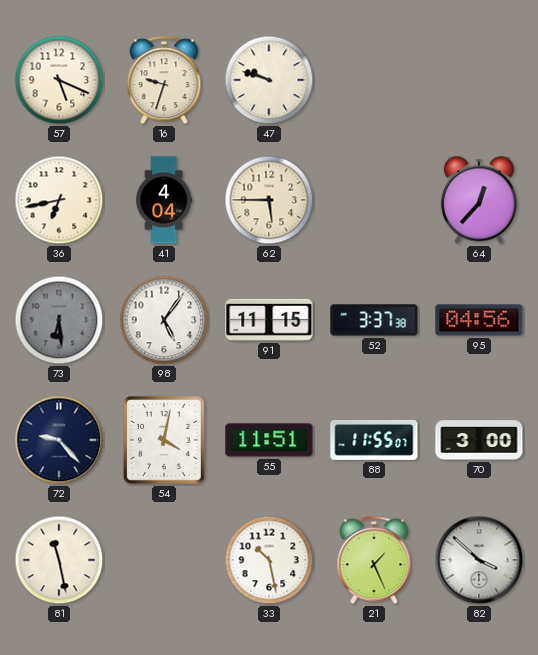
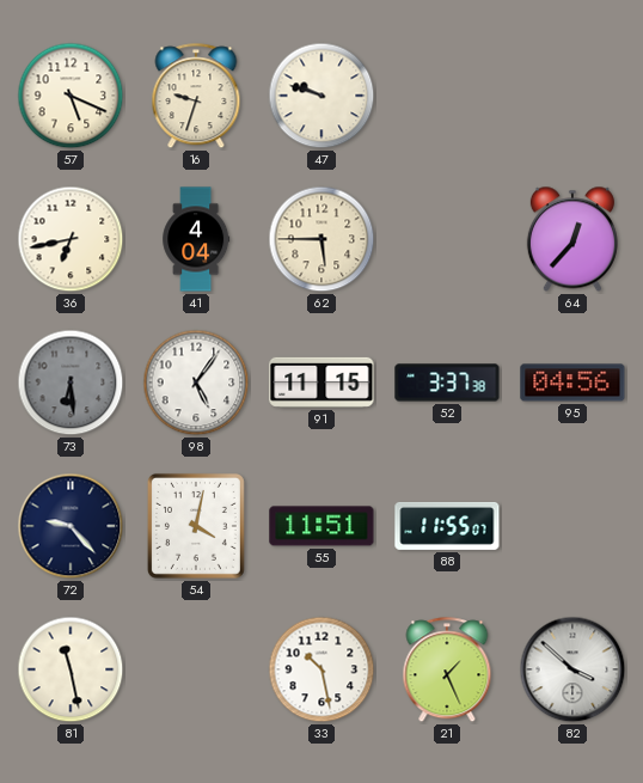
70: 3:00 -> none
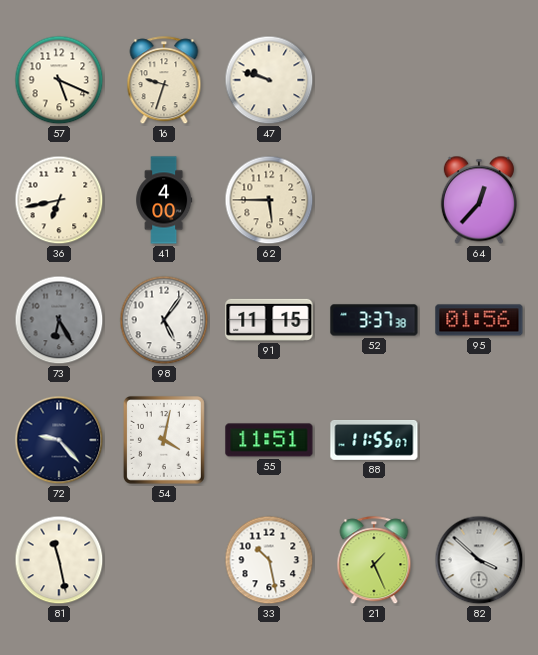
41: 4:04 -> 4:00
73: 6:29 -> 6:25
95: 04:56 -> 01:56
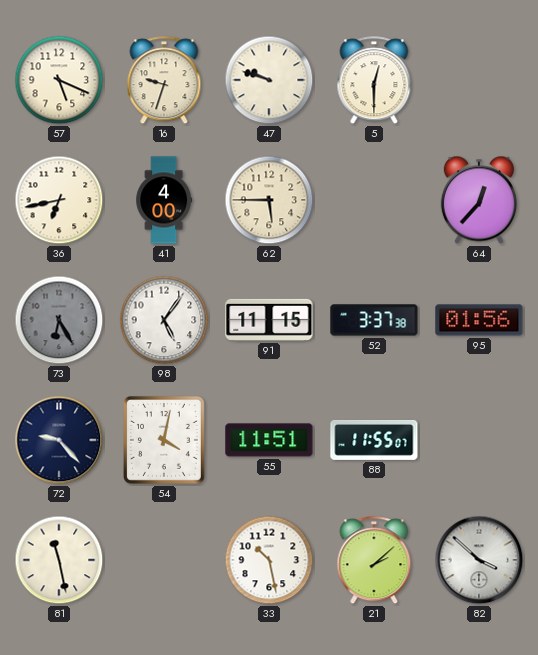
5: none -> 12:30
21: 1:26 -> 2:08
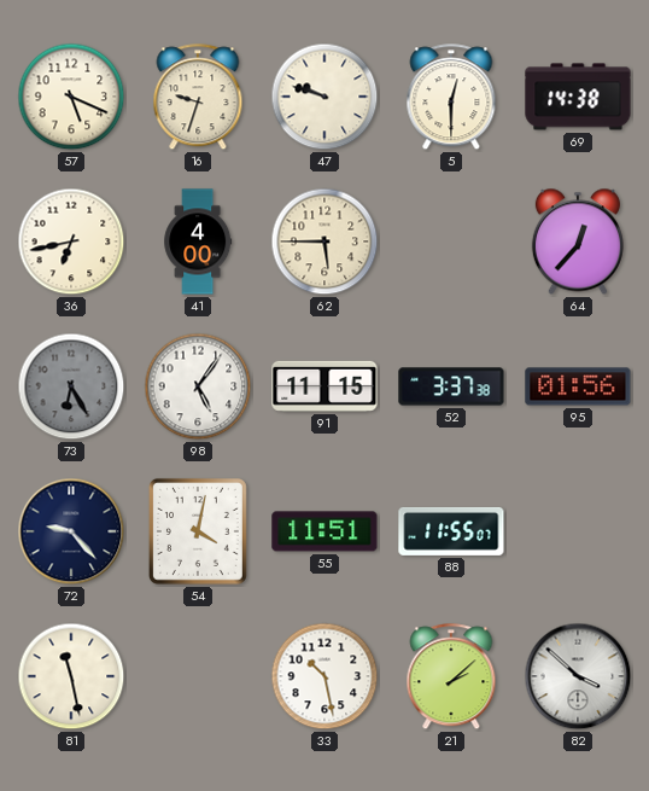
69: none -> 14:38
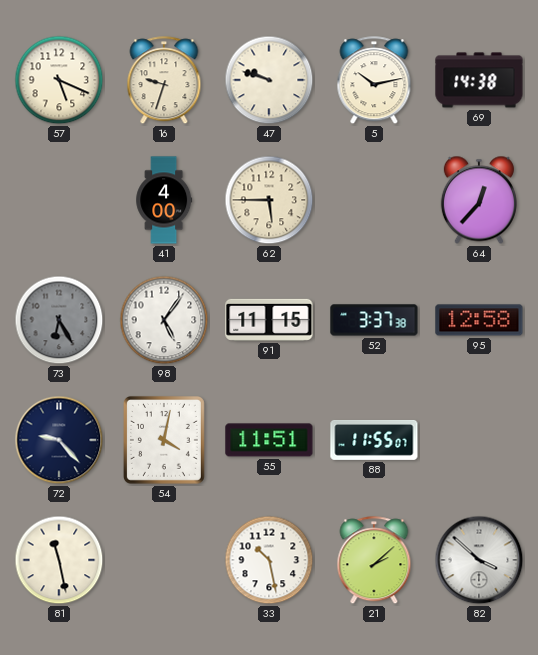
5: 12:30 -> 10:13
36: 6:43 -> none
95: 01:56 -> 12:58
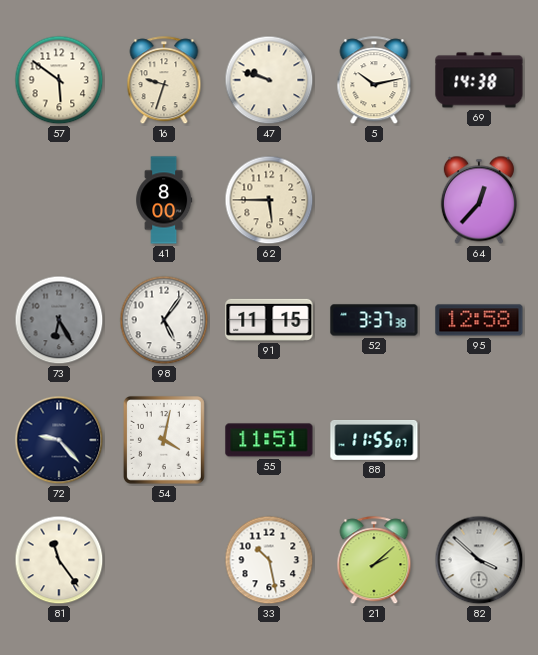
57: 5:19 -> 5:51
41: 4:00 -> 8:00
81: 11:28 -> 11:24
